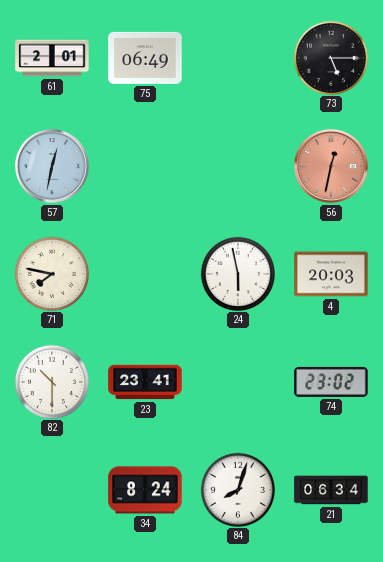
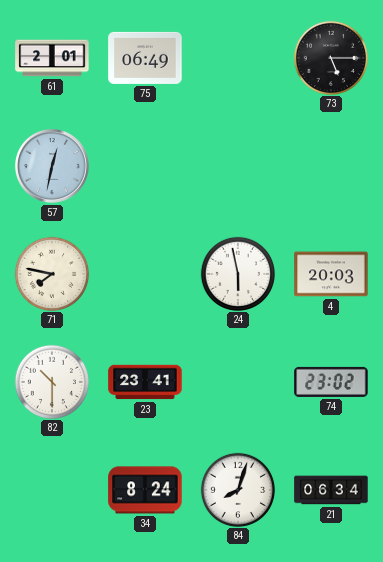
56: 12:32 -> none
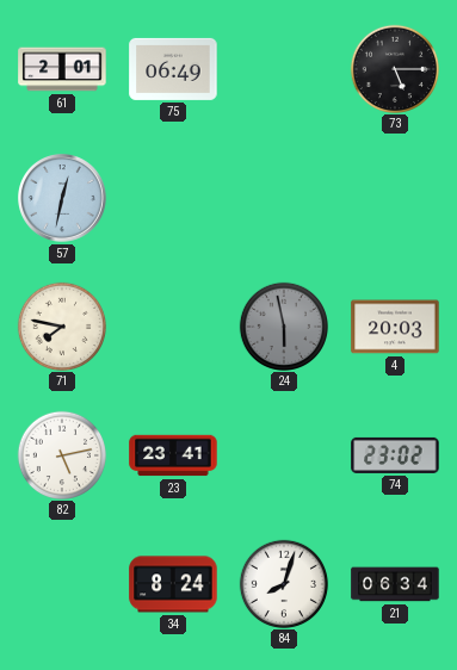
24 dial: white -> grey
82: 10:30 -> 5:13
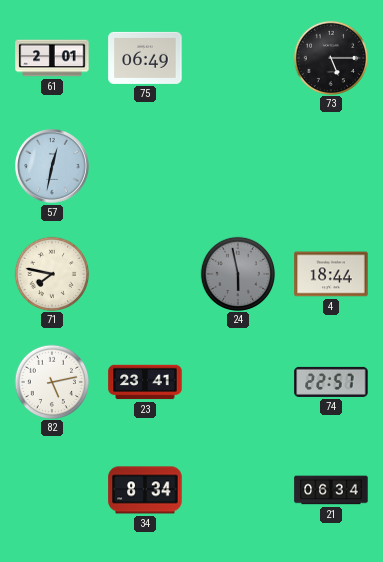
4: 20:03 -> 18:44
74: 23:02 -> 22:57
34: 8:24 -> 8:34
84: 8:03 -> none
